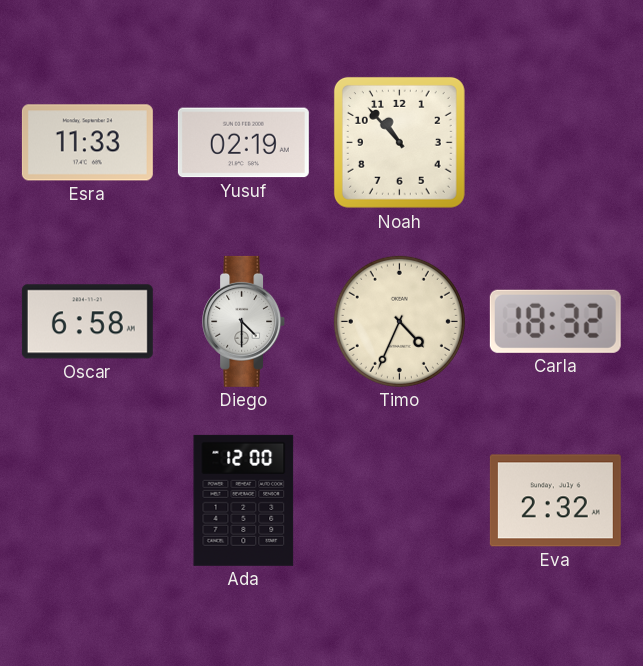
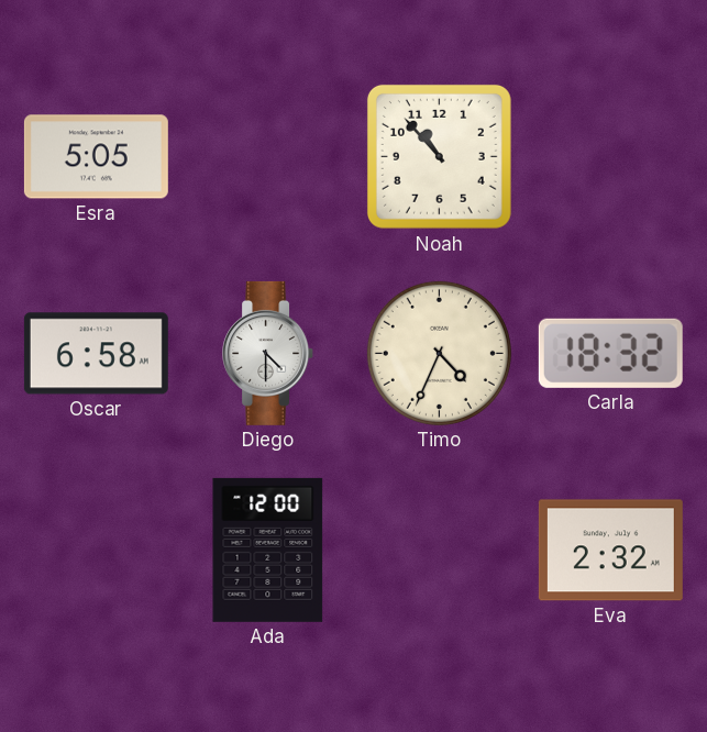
Esra: 11:33 -> 5:05
Yusuf: 02:19 -> none
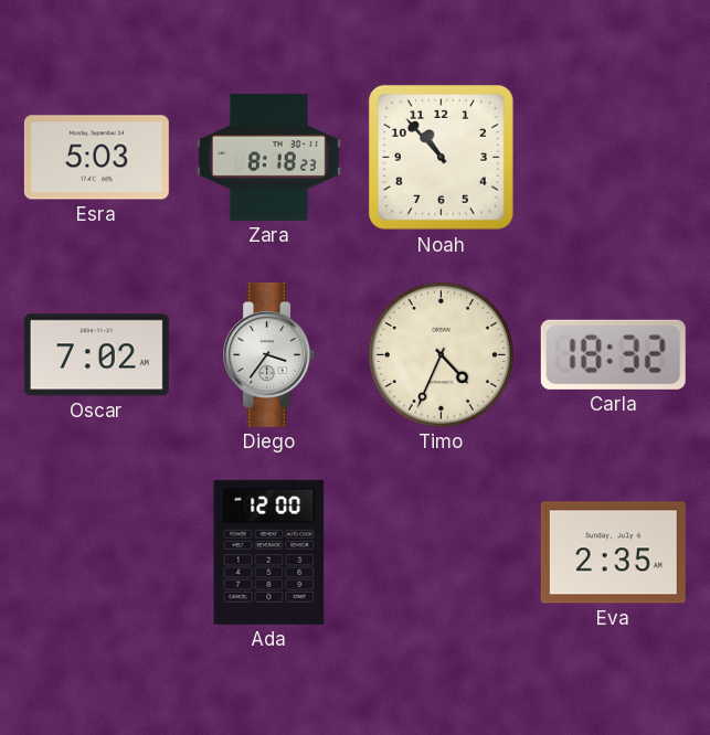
Esra: 5:05 -> 5:03
Zara: none -> 8:18
Oscar: 6:58 -> 7:02
Diego: 4:30 -> 3:36
Eva: 2:32 -> 2:35
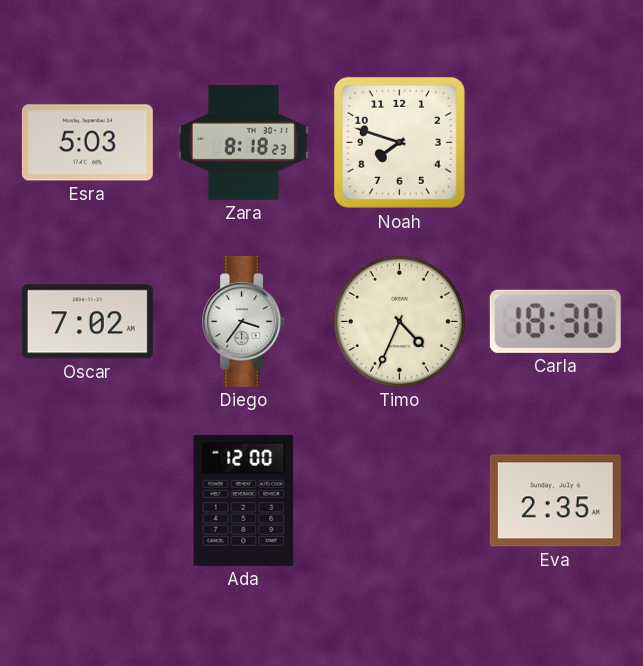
Noah: 10:53 -> 7:48
Carla: 18:32 -> 18:30
